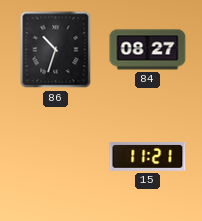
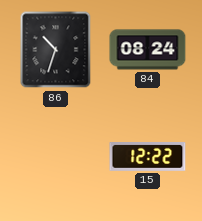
84: 08:27 -> 08:24
15: 11:21 -> 12:22
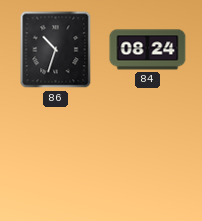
15: 12:22 -> none
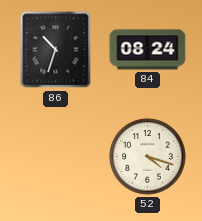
52: none -> 4:18
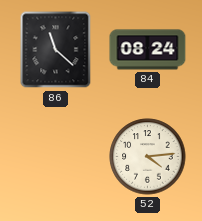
86: 10:33 -> 11:22
52: 4:18 -> 4:14
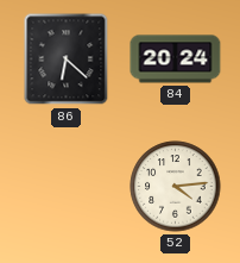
86: 11:22 -> 6:22
84: 08:24 -> 20:24
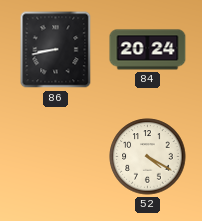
86: 6:22 -> 8:43
52: 4:14 -> 4:20
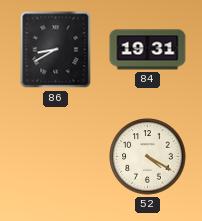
86: 8:43 -> 8:40
84: 20:24 -> 19:31
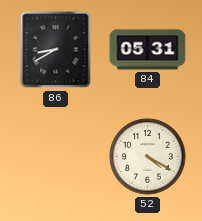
84: 19:31 -> 05:31
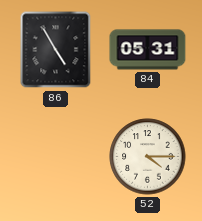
86: 8:40 -> 4:55
52: 4:20 -> 4:15
